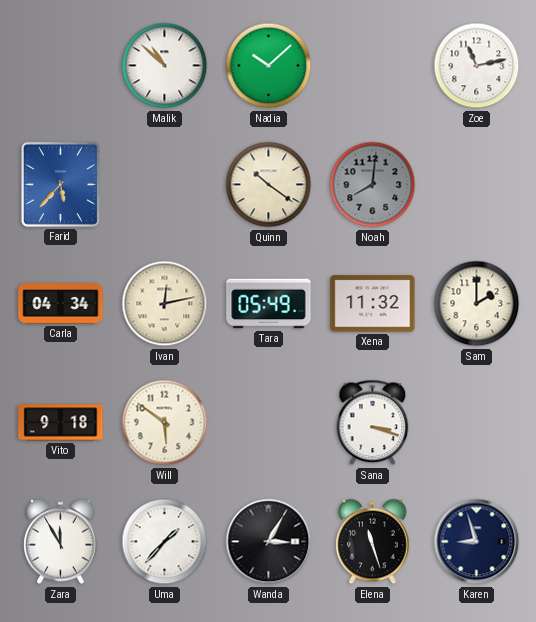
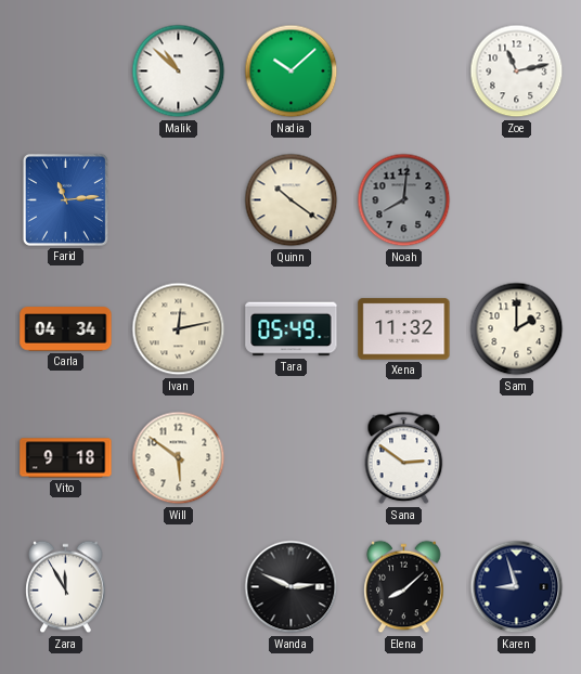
Farid: 5:37 -> 11:14
Sana: 3:18 -> 2:51
Uma: 1:37 -> none
Wanda: 3:05 -> 2:49
Elena: 11:27 -> 8:08
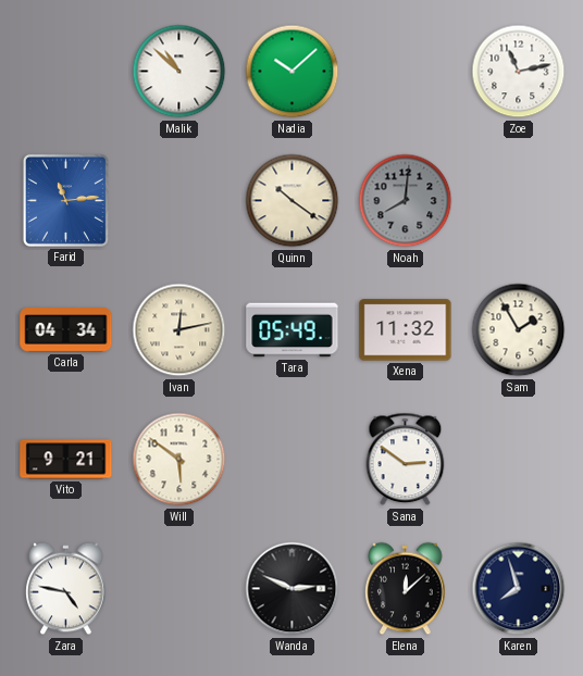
Sam: 2:00 -> 1:55
Vito: 9:18 -> 9:21
Zara: 11:55 -> 4:47
Elena: 8:08 -> 12:08
Karen: 8:57 -> 7:57
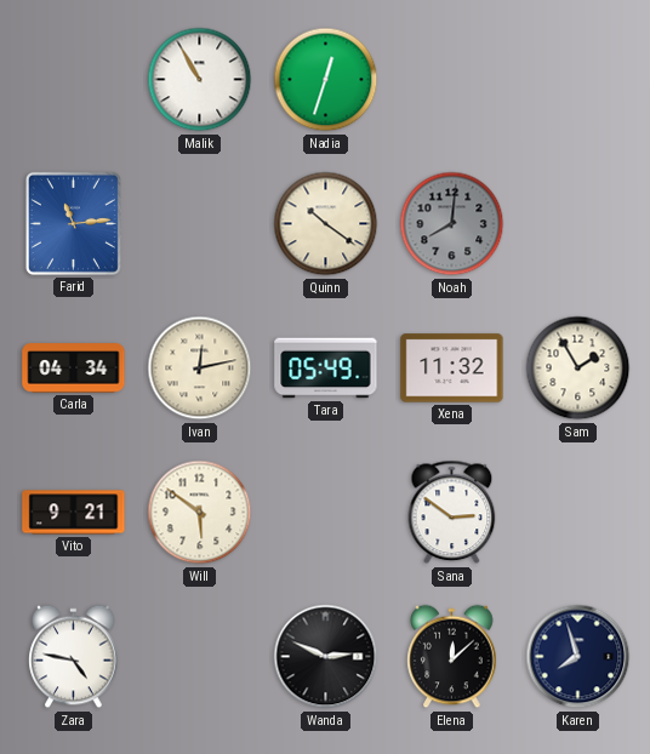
Malik: 10:52 -> 10:55
Nadia: 10:08 -> 12:33
Zoe: 11:13 -> none
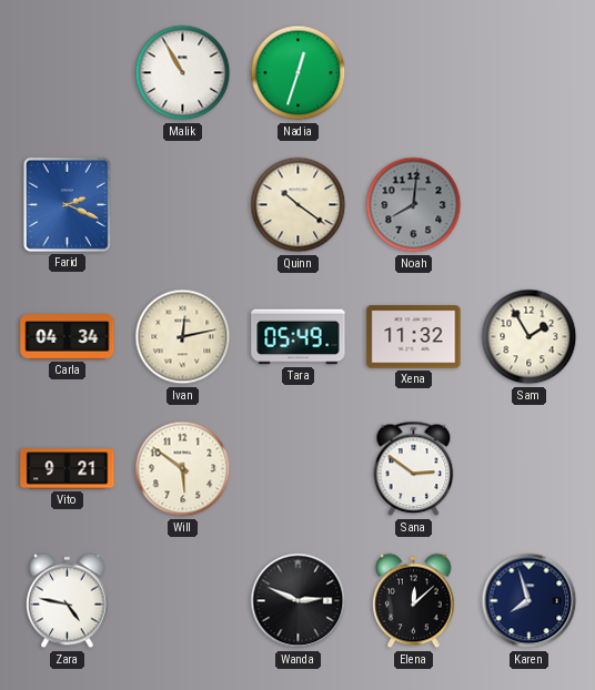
Farid: 11:14 -> 2:19
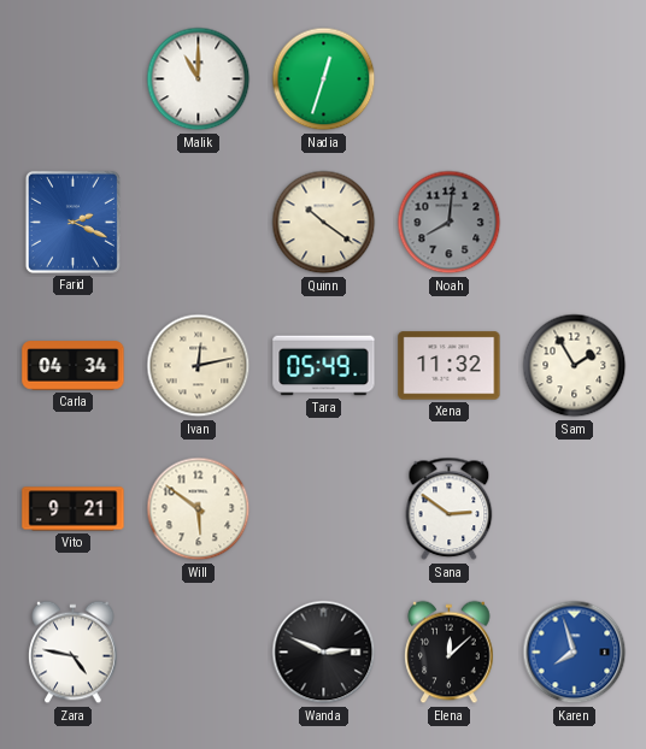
Malik: 10:55 -> 11:00
Karen dial: navy -> blue
